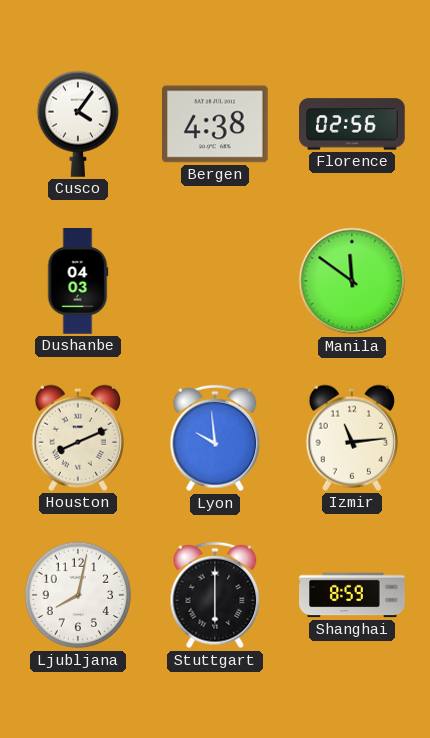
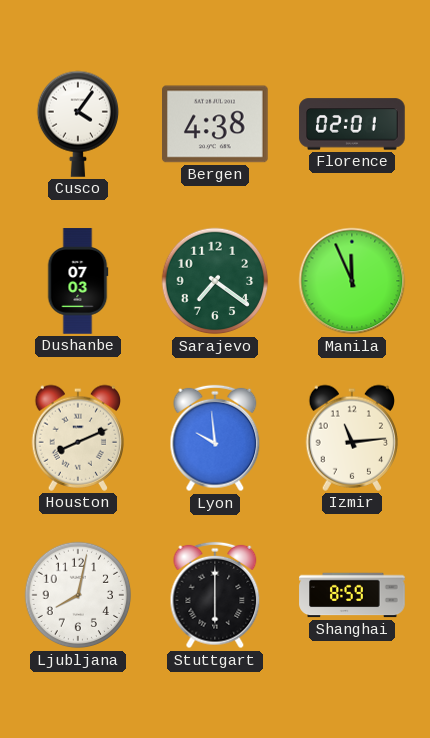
Florence: 02:56 -> 02:01
Dushanbe: 04:03 -> 07:03
Sarajevo: none -> 7:21
Manila: 11:51 -> 11:56
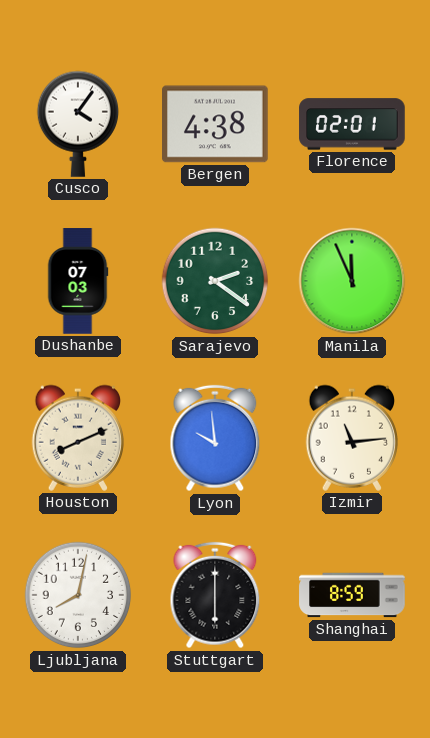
Sarajevo: 7:21 -> 2:21
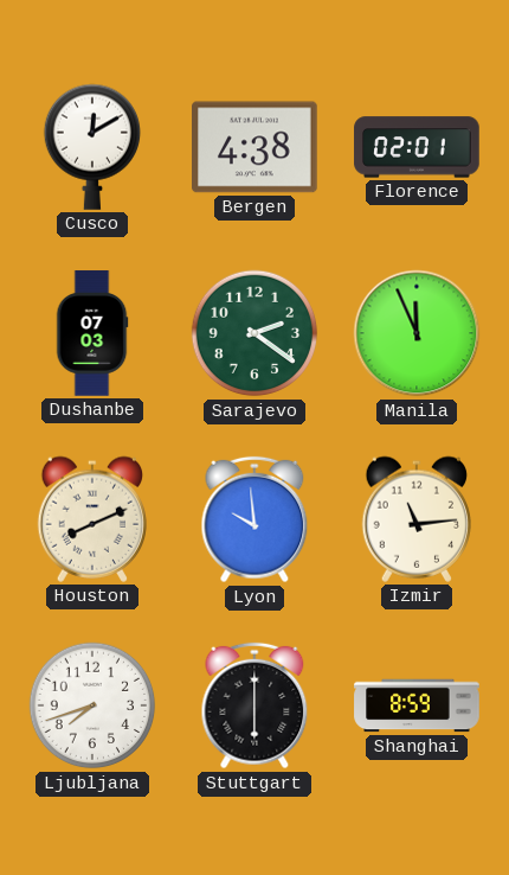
Cusco: 4:06 -> 12:10
Ljubljana: 8:02 -> 7:42
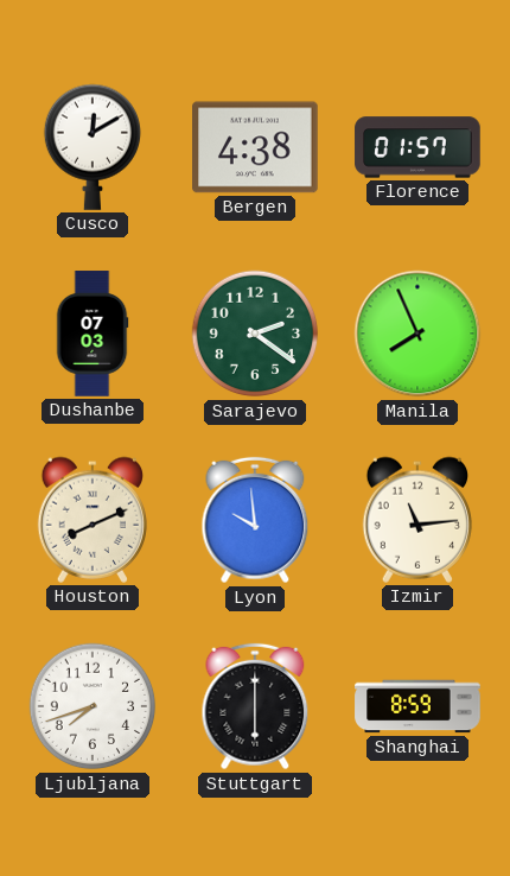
Florence: 02:01 -> 01:57
Manila: 11:56 -> 7:56
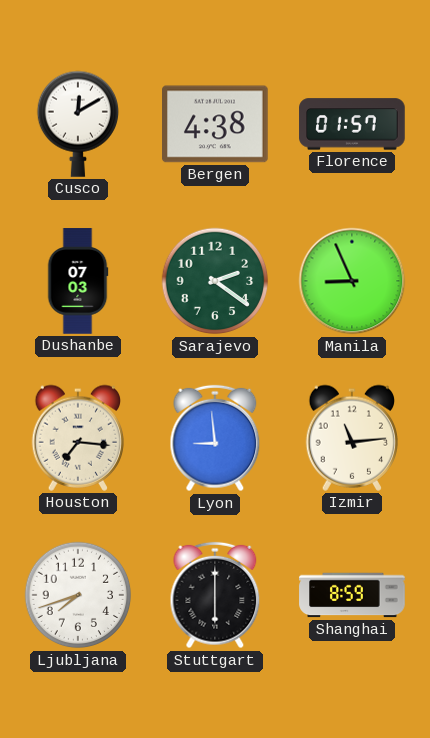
Manila: 7:56 -> 8:56
Houston: 8:11 -> 7:16
Lyon: 9:59 -> 8:59
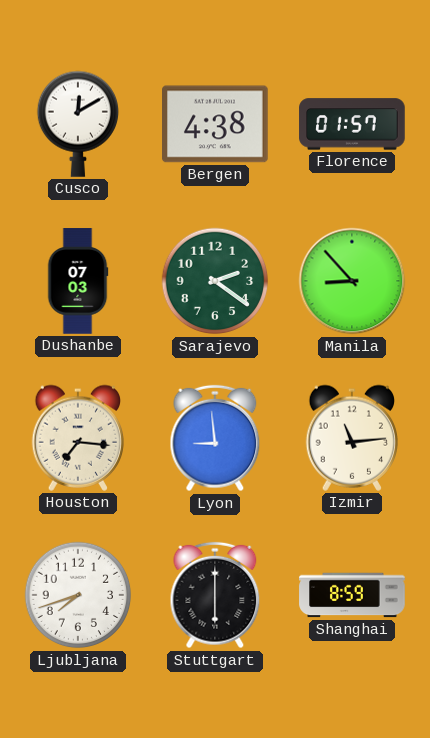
Manila: 8:56 -> 8:53
